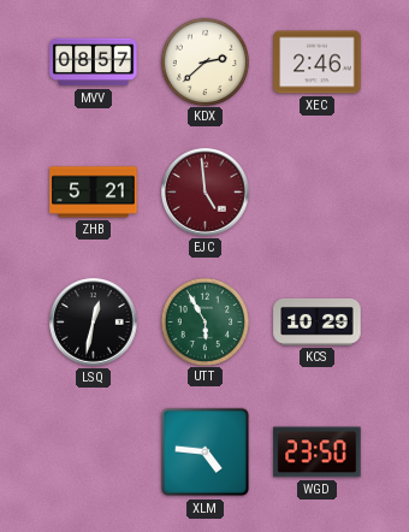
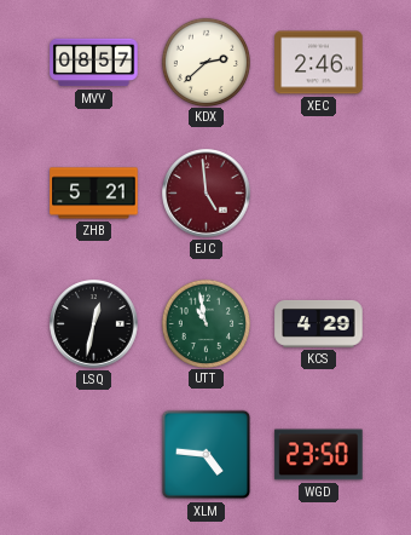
UTT: 5:55 -> 10:58
KCS: 10:29 -> 4:29
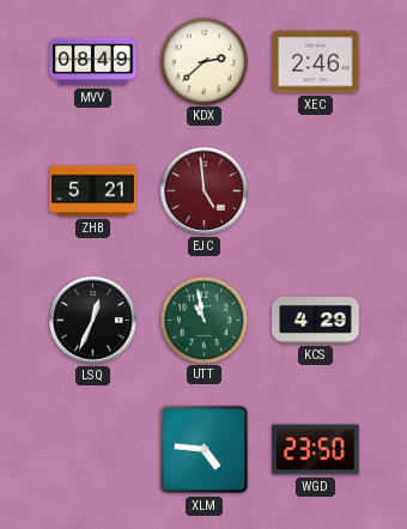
MVV: 08:57 -> 08:49
LSQ: 12:32 -> 12:34
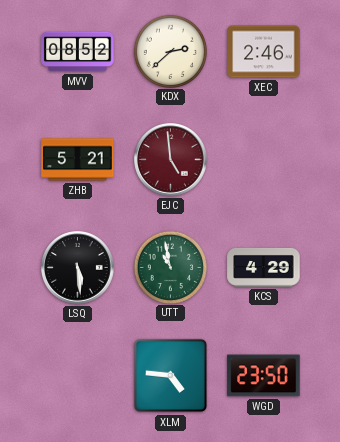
MVV: 08:49 -> 08:52
LSQ: 12:34 -> 5:29
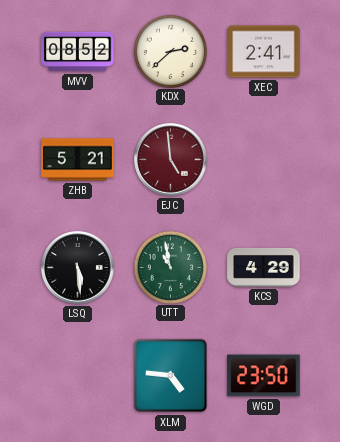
XEC: 2:46 -> 2:41
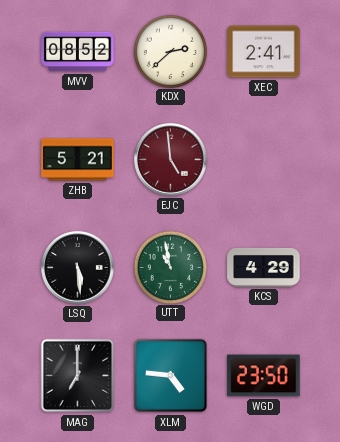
MAG: none -> 7:00
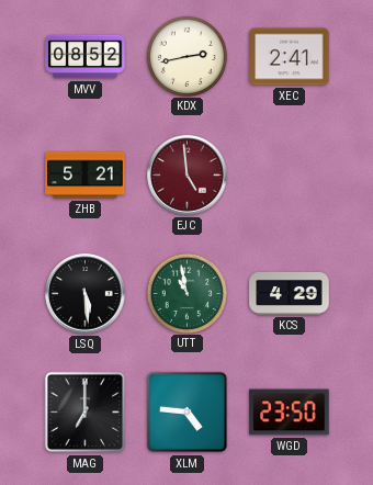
KDX: 2:38 -> 2:43
